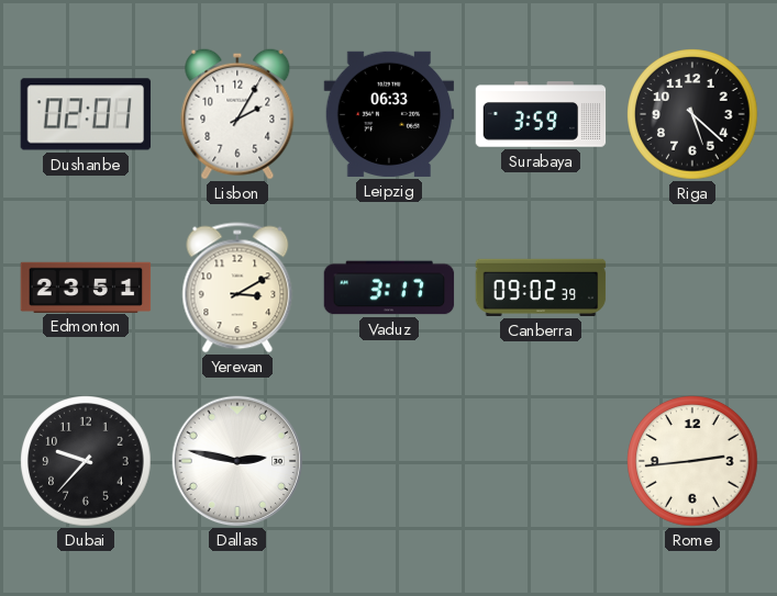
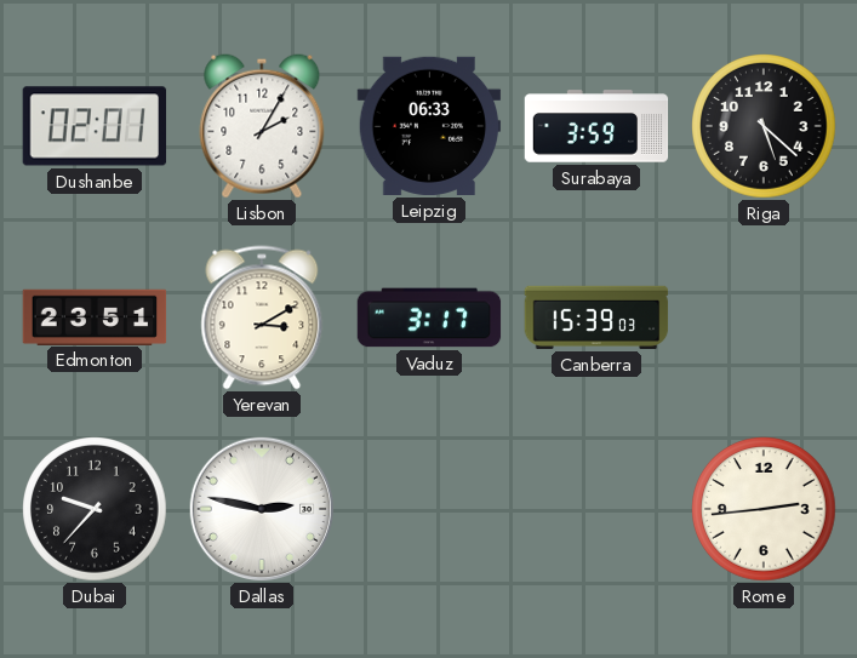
Canberra: 09:02 -> 15:39
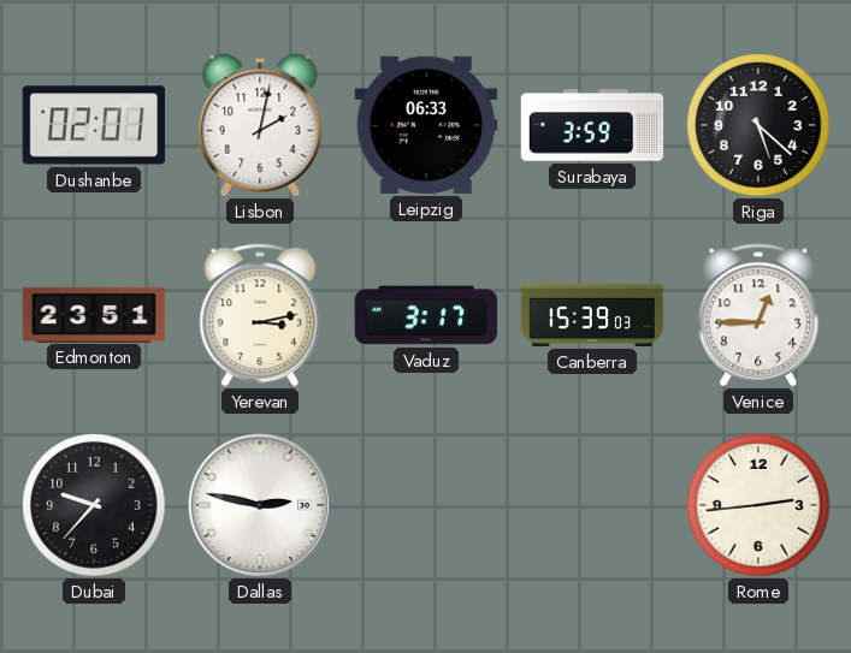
Lisbon: 2:05 -> 2:02
Yerevan: 3:10 -> 3:13
Venice: none -> 12:45
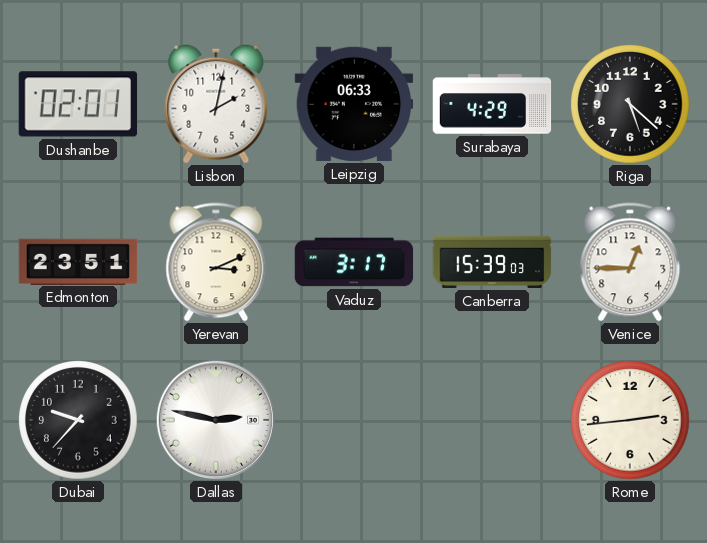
Surabaya: 3:59 -> 4:29
Yerevan: 3:13 -> 3:11
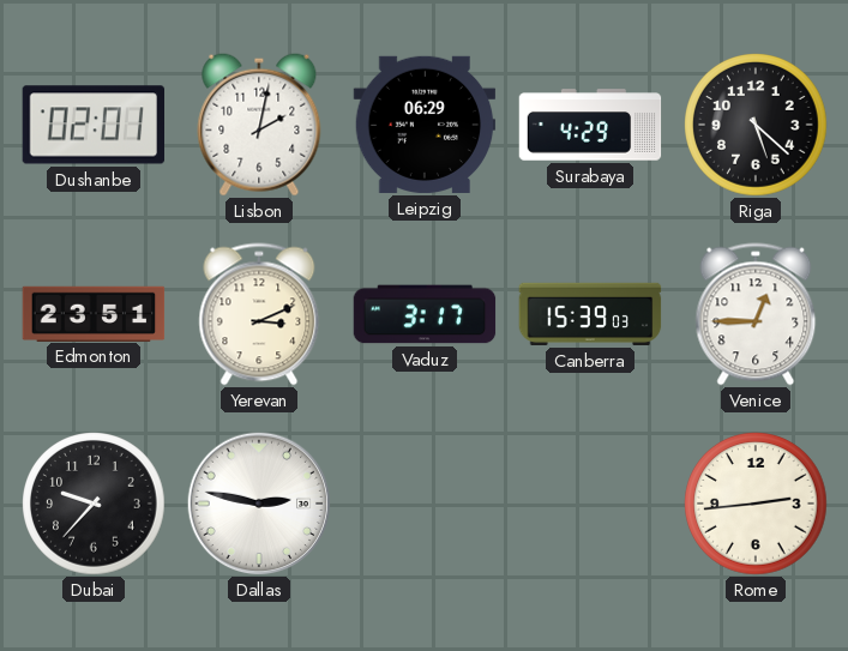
Leipzig: 06:33 -> 06:29
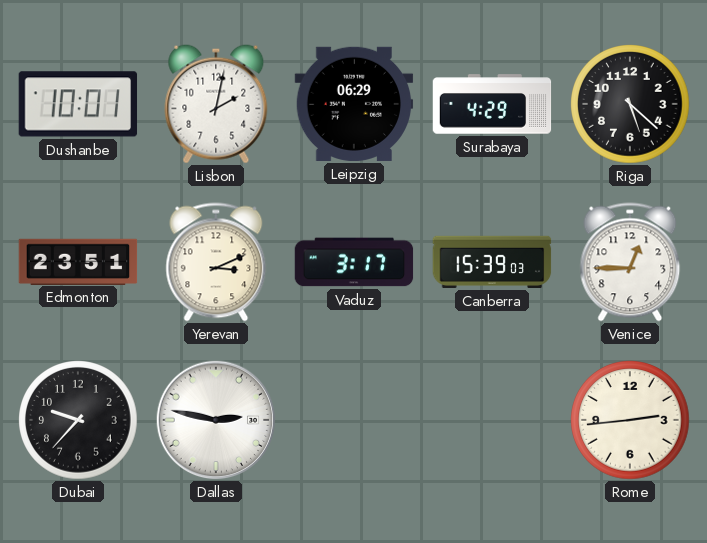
Dushanbe: 02:01 -> 10:01
